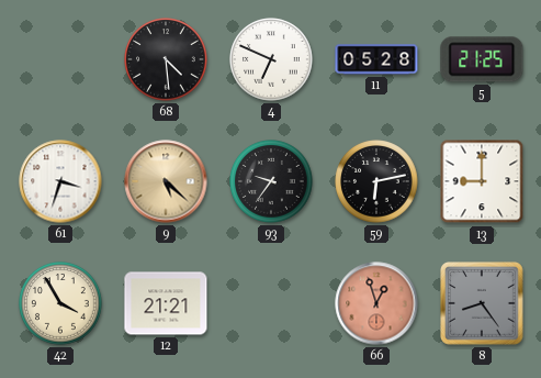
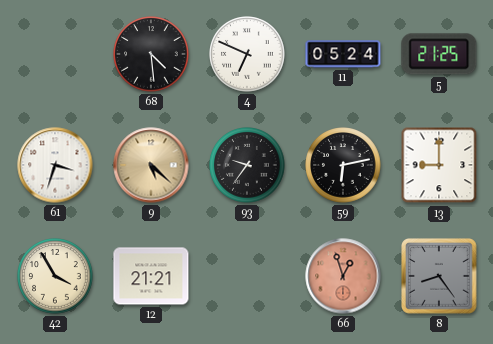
11: 05:28 -> 05:24
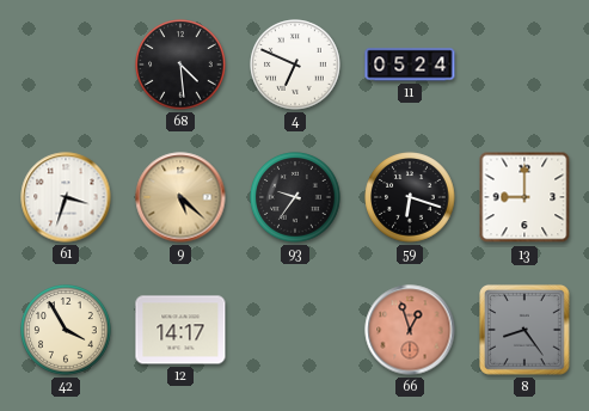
5: 21:25 -> none
59: 6:13 -> 6:18
12: 21:21 -> 14:17
